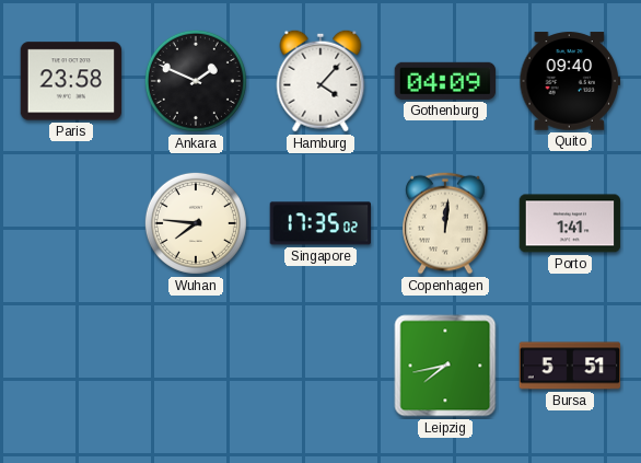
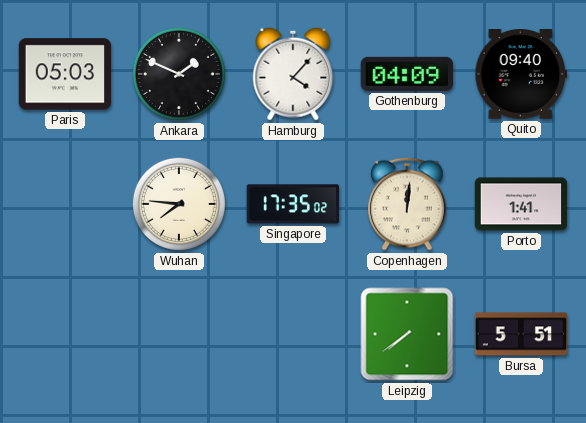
Paris: 23:58 -> 05:03
Leipzig: 7:43 -> 7:39
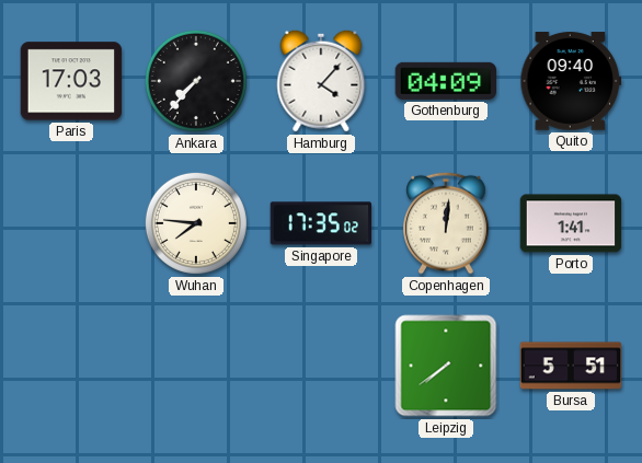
Paris: 05:03 -> 17:03
Ankara: 1:49 -> 7:37
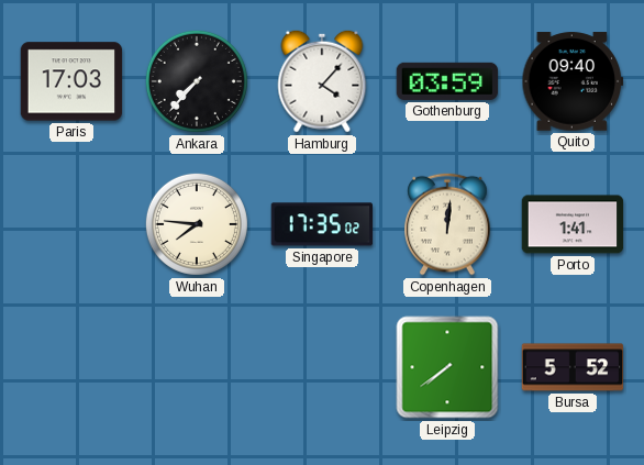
Gothenburg: 04:09 -> 03:59
Bursa: 5:51 -> 5:52
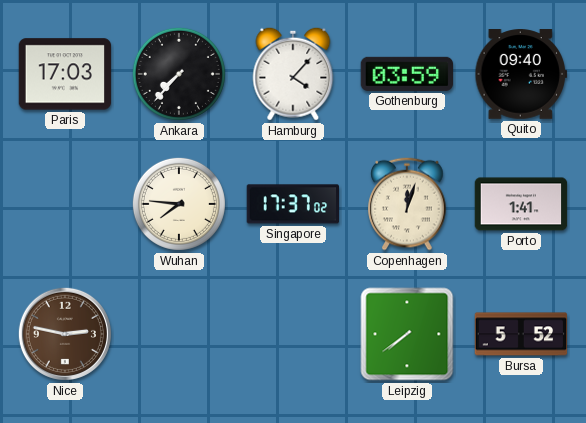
Singapore: 17:35 -> 17:37
Copenhagen: 12:01 -> 12:03
Nice: none -> 2:47
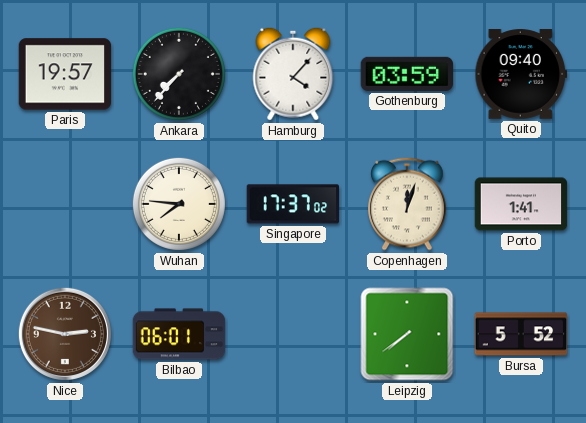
Paris: 17:03 -> 19:57
Bilbao: none -> 06:01
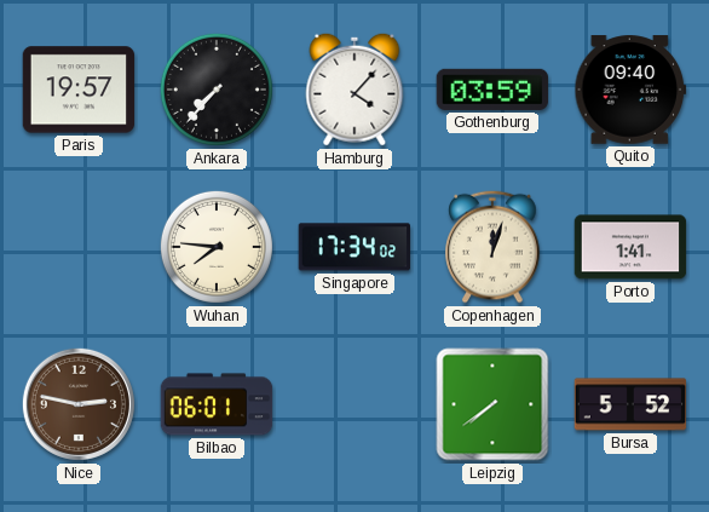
Singapore: 17:37 -> 17:34
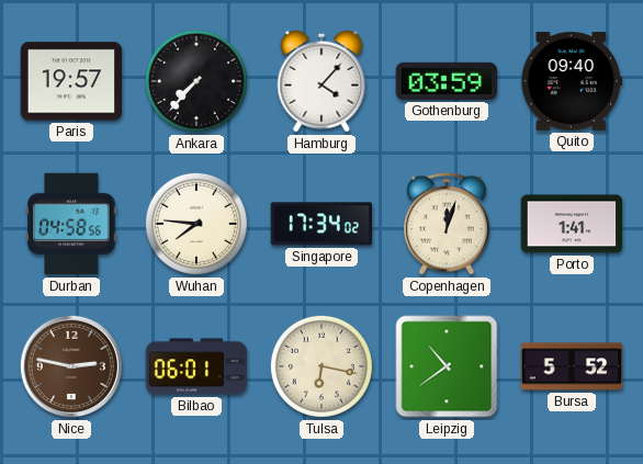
Durban: none -> 04:58
Tulsa: none -> 6:17
Leipzig: 7:39 -> 10:39
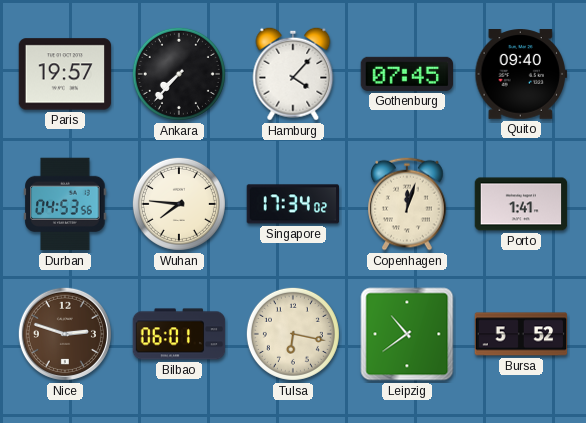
Gothenburg: 03:59 -> 07:45
Durban: 04:58 -> 04:53
Nice: 2:47 -> 2:48
